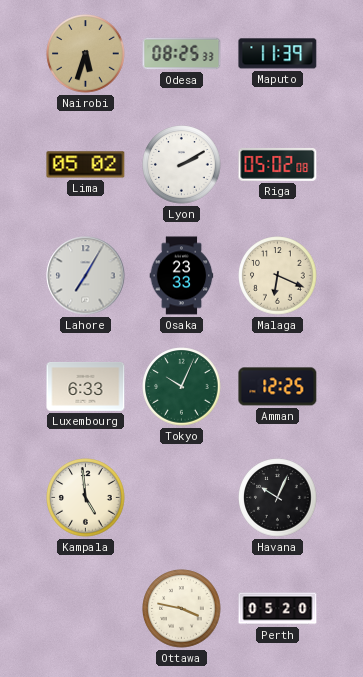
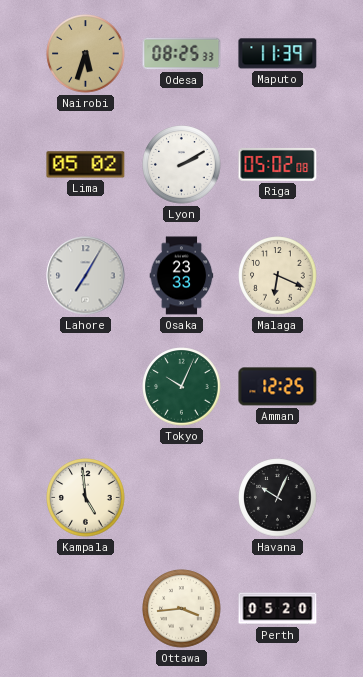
Luxembourg: 6:33 -> none
Ottawa: 3:47 -> 3:44
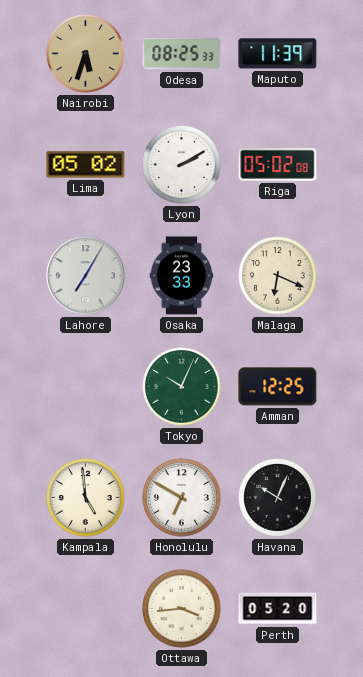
Honolulu: none -> 6:50
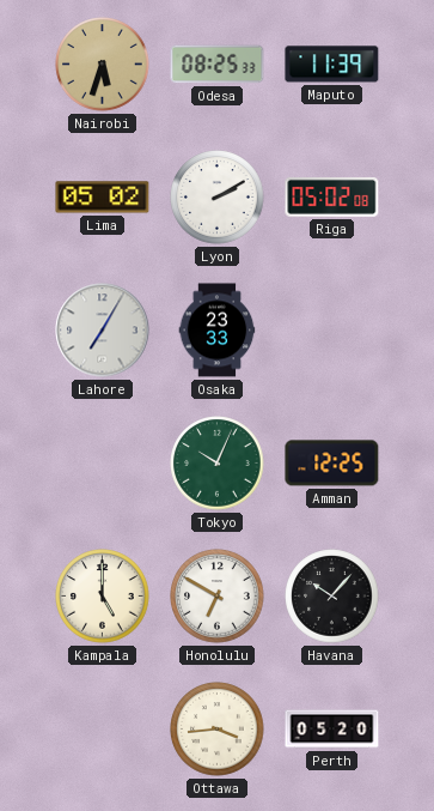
Malaga: 6:19 -> none
Kampala: 4:59 -> 5:00
Havana: 10:04 -> 10:07
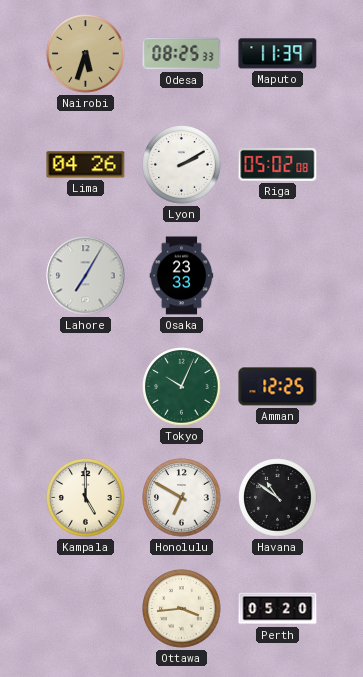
Lima: 05:02 -> 04:26
Havana: 10:07 -> 10:51
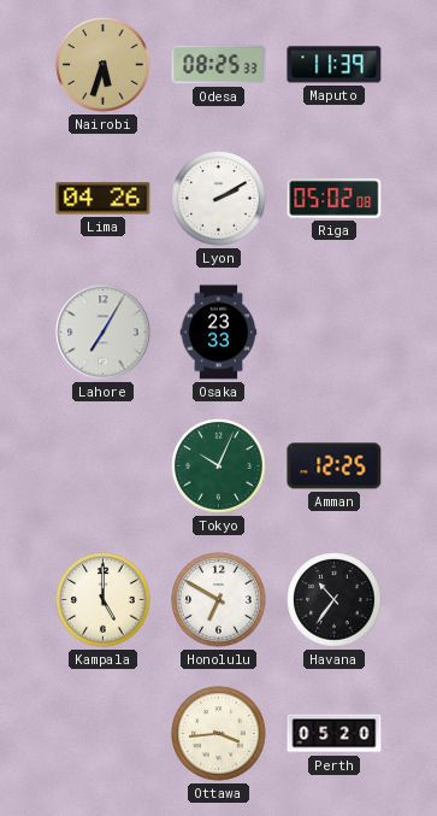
Havana: 10:51 -> 10:36
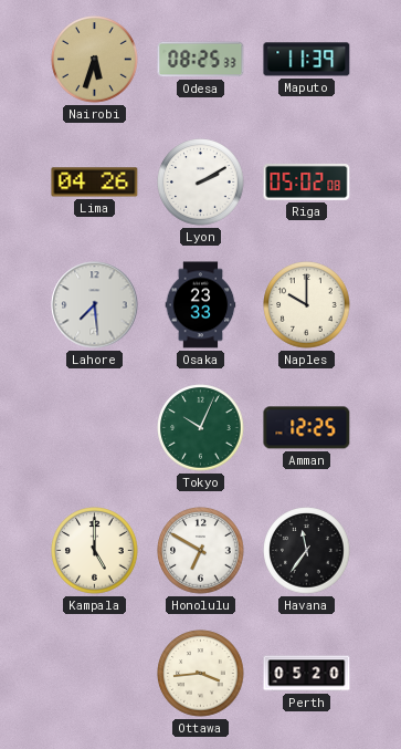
Lahore: 7:05 -> 7:29
Naples: none -> 10:00
Havana: 10:36 -> 11:36
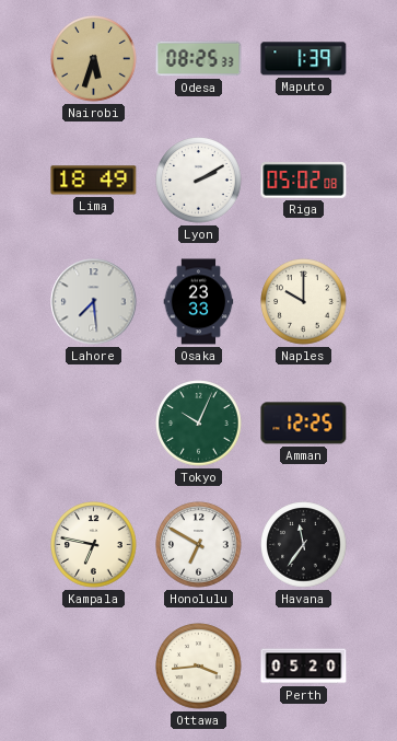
Maputo: 11:39 -> 1:39
Lima: 04:26 -> 18:49
Kampala: 5:00 -> 6:47
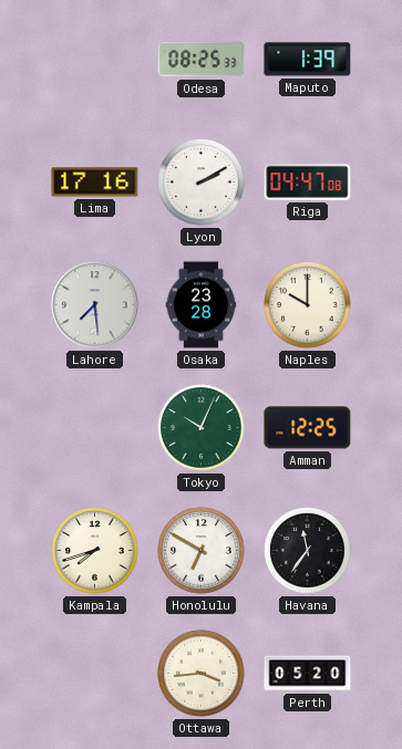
Nairobi: 5:33 -> none
Lima: 18:49 -> 17:16
Riga: 05:02 -> 04:47
Osaka: 23:33 -> 23:28
Kampala: 6:47 -> 7:42
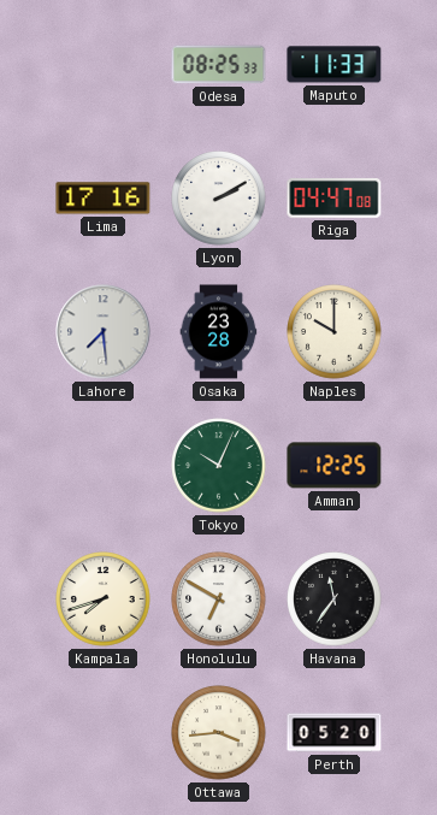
Maputo: 1:39 -> 11:33
